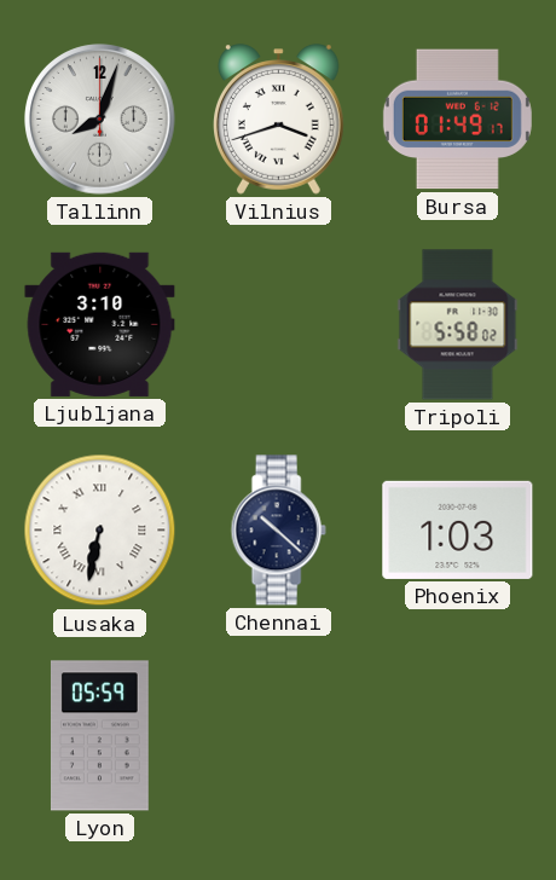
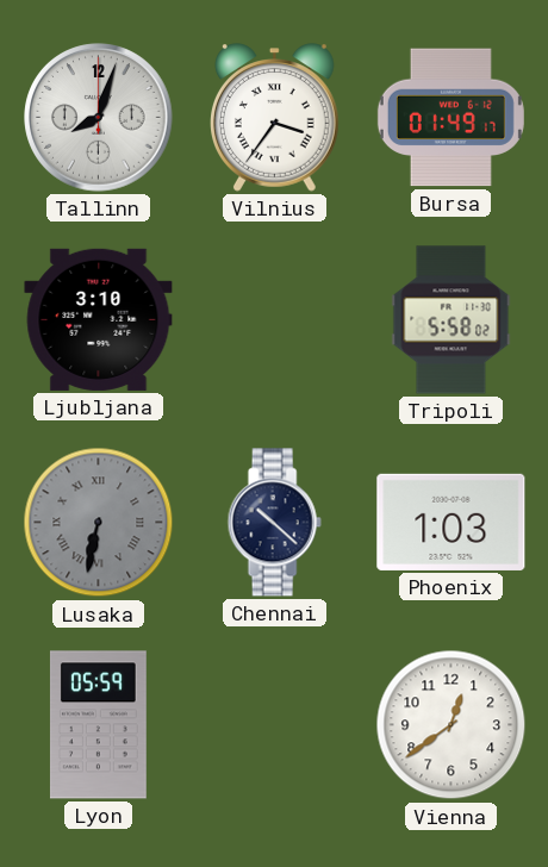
Vilnius: 3:42 -> 3:36
Lusaka dial: white -> grey
Vienna: none -> 12:39
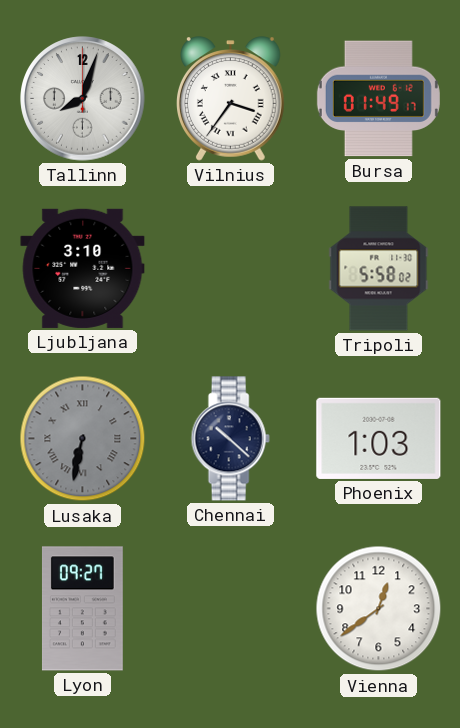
Lyon: 05:59 -> 09:27
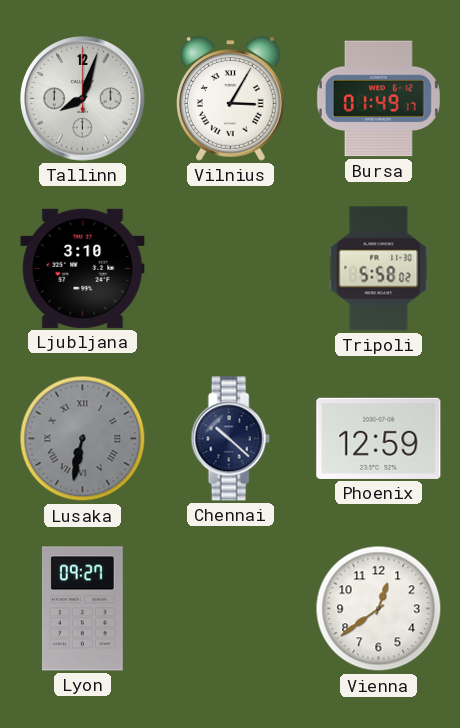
Vilnius: 3:36 -> 3:05
Phoenix: 1:03 -> 12:59
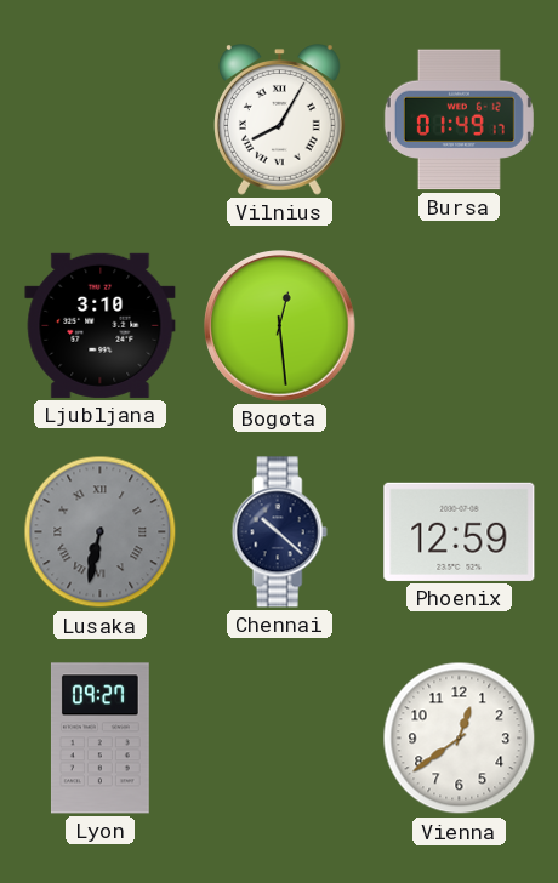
Tallinn: 8:03 -> none
Vilnius: 3:05 -> 8:05
Bogota: none -> 12:29
Tripoli: 5:58 -> none
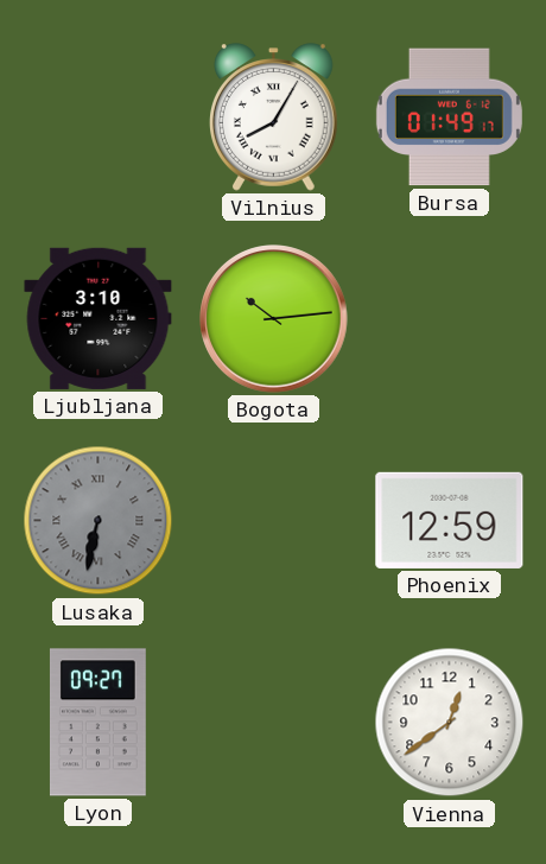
Bogota: 12:29 -> 10:14
Chennai: 10:22 -> none
